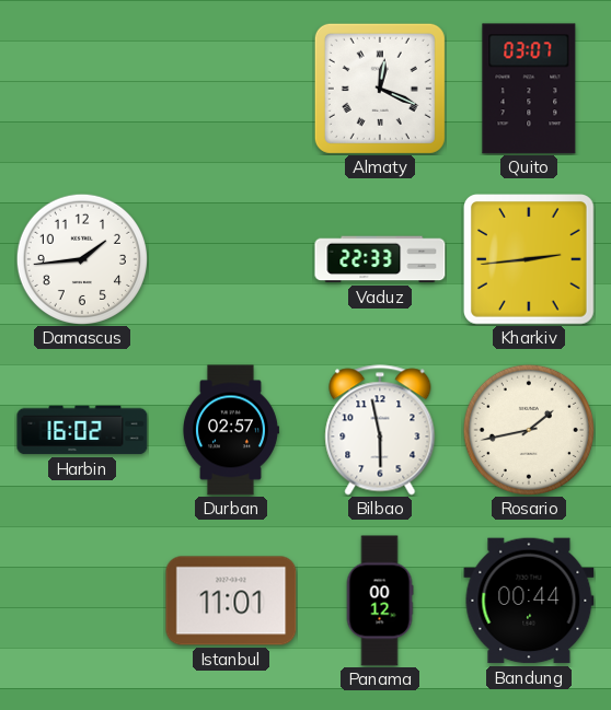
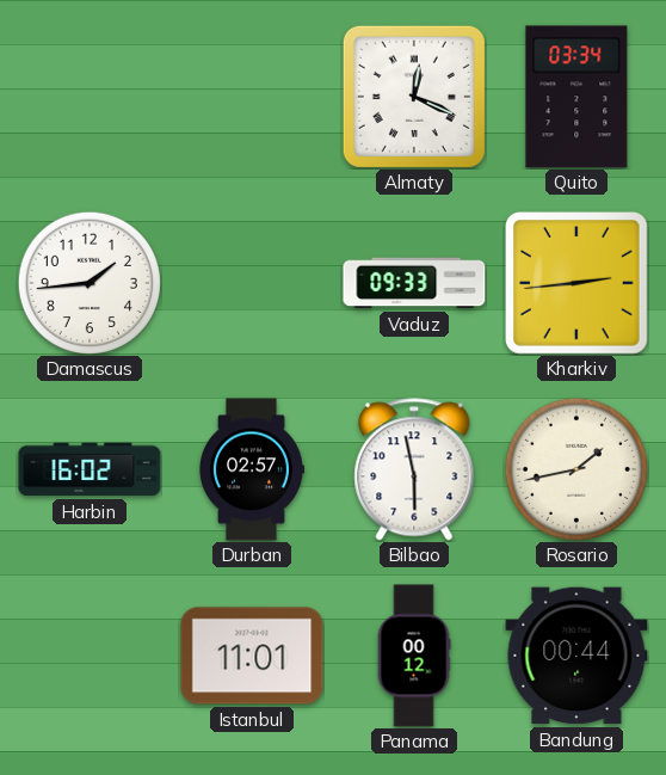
Quito: 03:07 -> 03:34
Vaduz: 22:33 -> 09:33
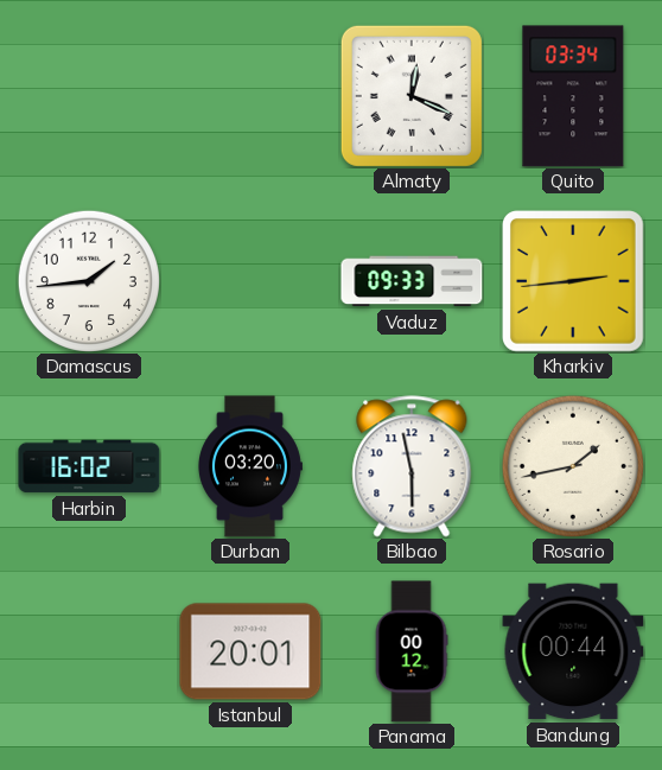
Durban: 02:57 -> 03:20
Istanbul: 11:01 -> 20:01
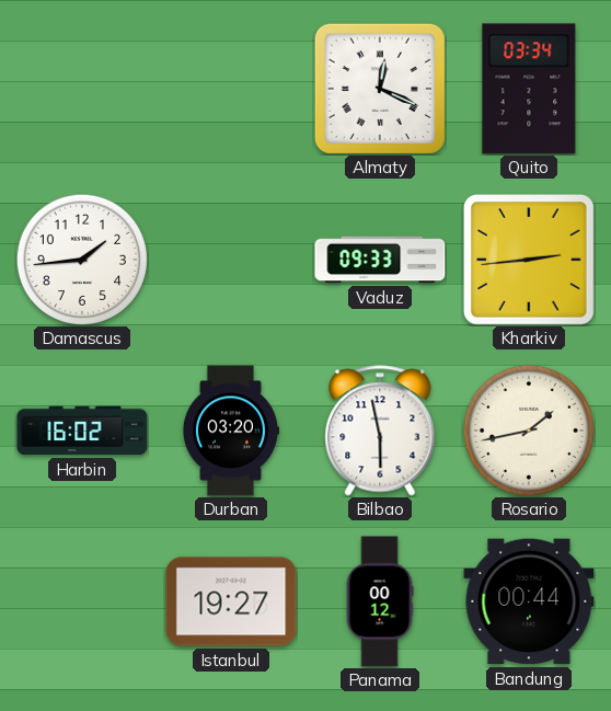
Istanbul: 20:01 -> 19:27
